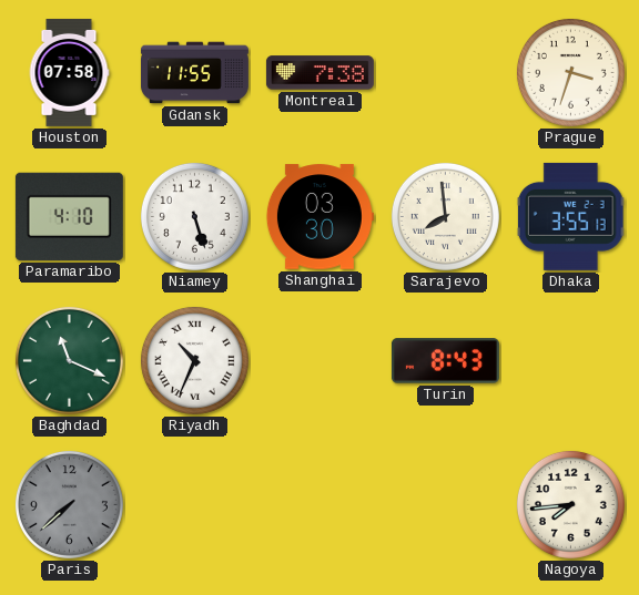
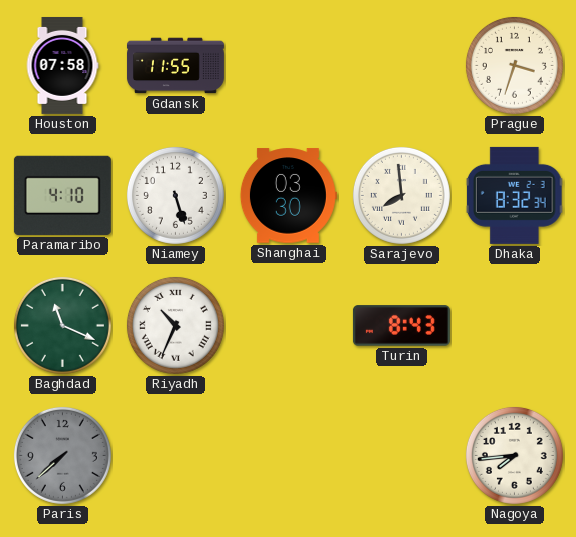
Montreal: 7:38 -> none
Dhaka: 3:55 -> 8:32
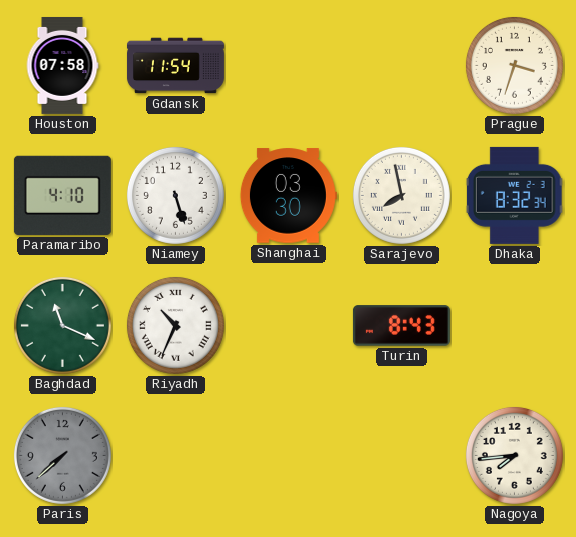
Gdansk: 11:55 -> 11:54
Sarajevo: 7:59 -> 7:58
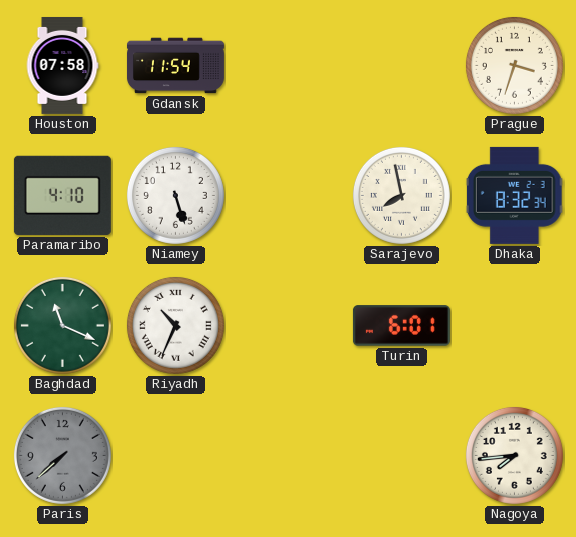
Shanghai: 03:30 -> none
Turin: 8:43 -> 6:01
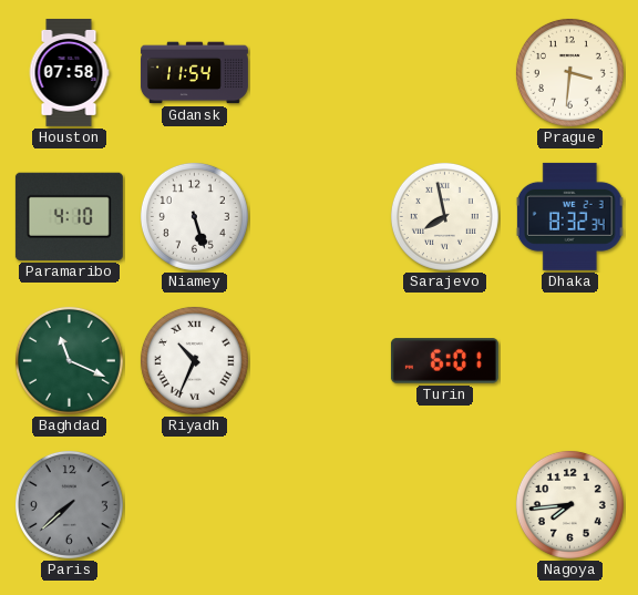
Prague: 3:33 -> 3:31
